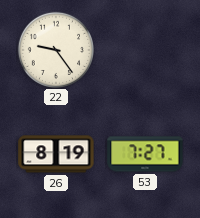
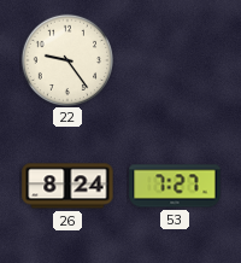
26: 8:19 -> 8:24
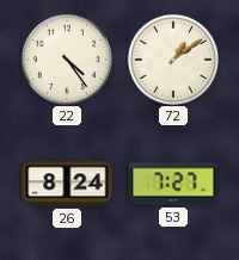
22: 9:24 -> 4:24
72: none -> 1:09
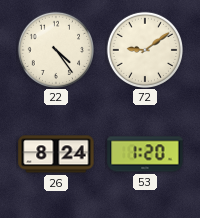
72: 1:09 -> 9:09
53: 7:27 -> 1:20
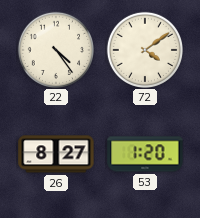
72: 9:09 -> 4:09
26: 8:24 -> 8:27
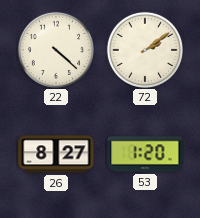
22: 4:24 -> 4:22
72: 4:09 -> 2:09
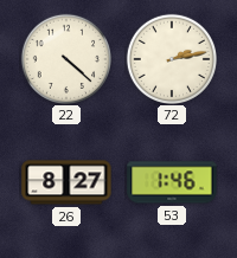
72: 2:09 -> 2:13
53: 1:20 -> 1:46
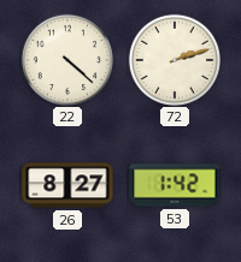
72: 2:13 -> 2:12
53: 1:46 -> 1:42
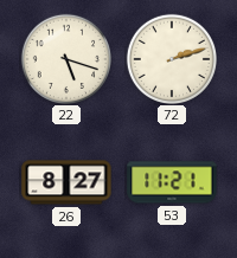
22: 4:22 -> 5:18
53: 1:42 -> 11:21
